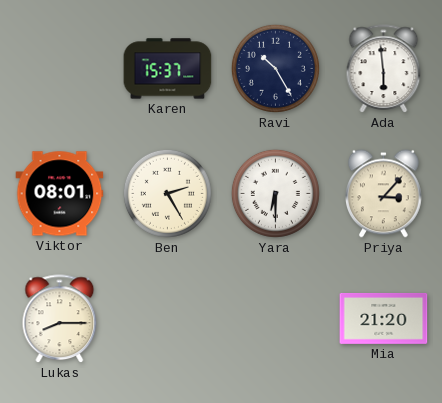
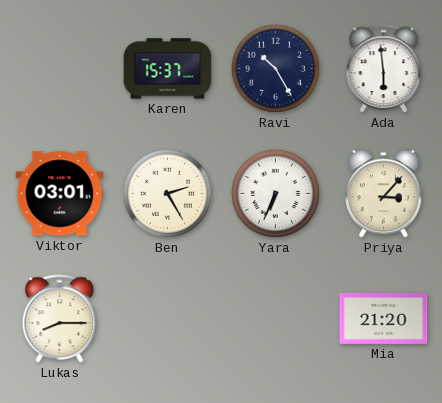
Viktor: 08:01 -> 03:01
Yara: 6:30 -> 6:34
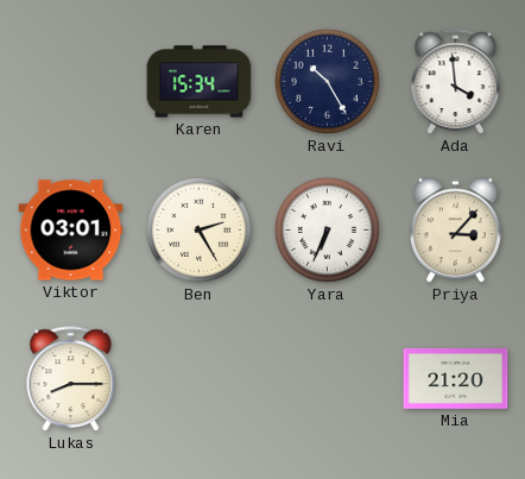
Karen: 15:37 -> 15:34
Ada: 5:59 -> 3:59
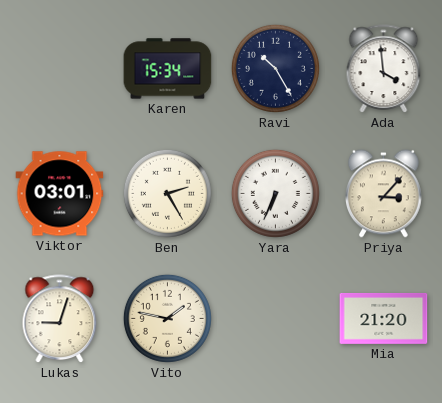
Lukas: 8:15 -> 9:03
Vito: none -> 1:47
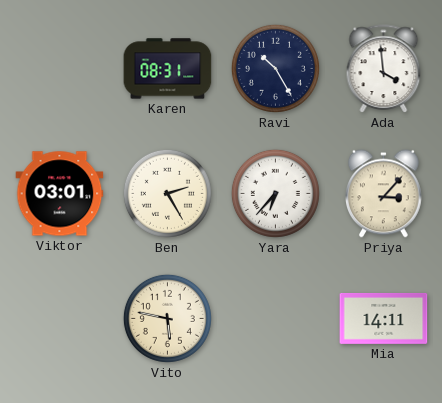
Karen: 15:34 -> 08:31
Yara: 6:34 -> 6:37
Lukas: 9:03 -> none
Vito: 1:47 -> 5:47
Mia: 21:20 -> 14:11
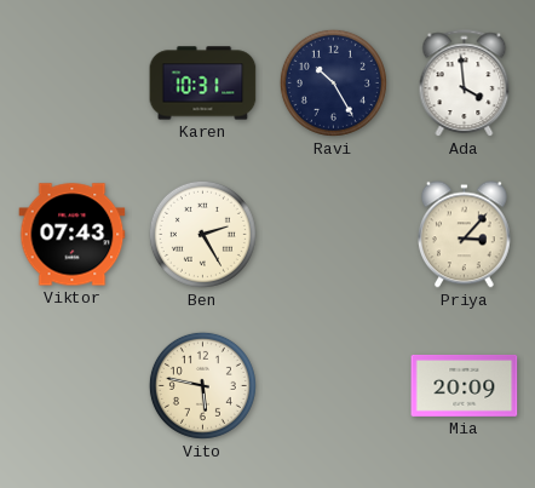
Karen: 08:31 -> 10:31
Viktor: 03:01 -> 07:43
Yara: 6:37 -> none
Mia: 14:11 -> 20:09
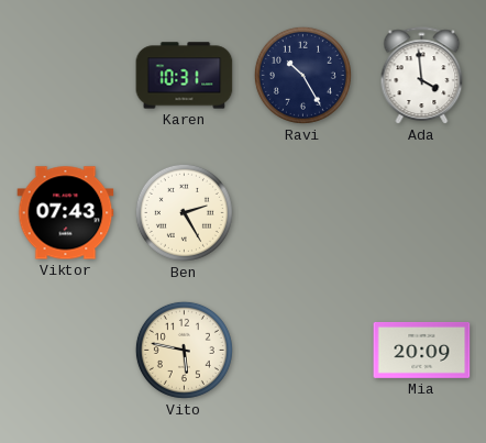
Priya: 3:07 -> none
